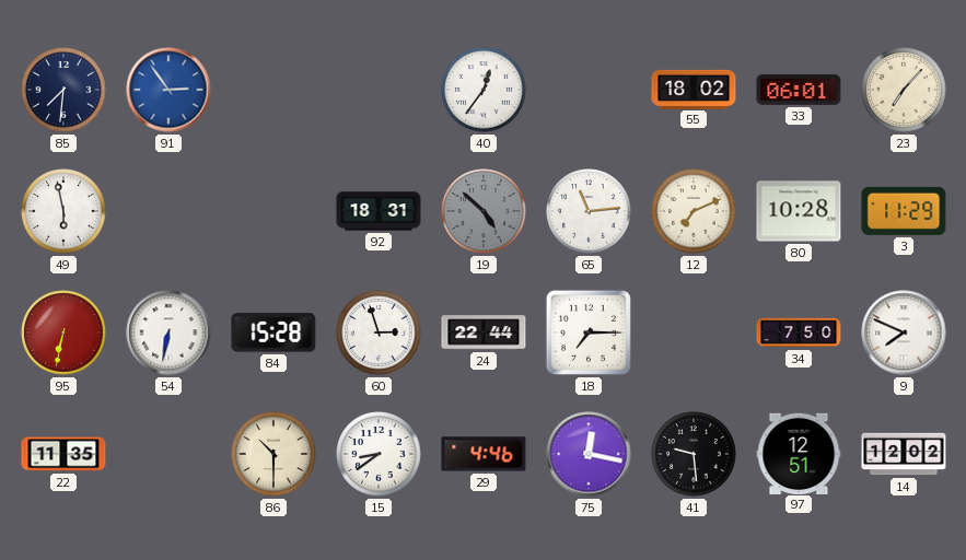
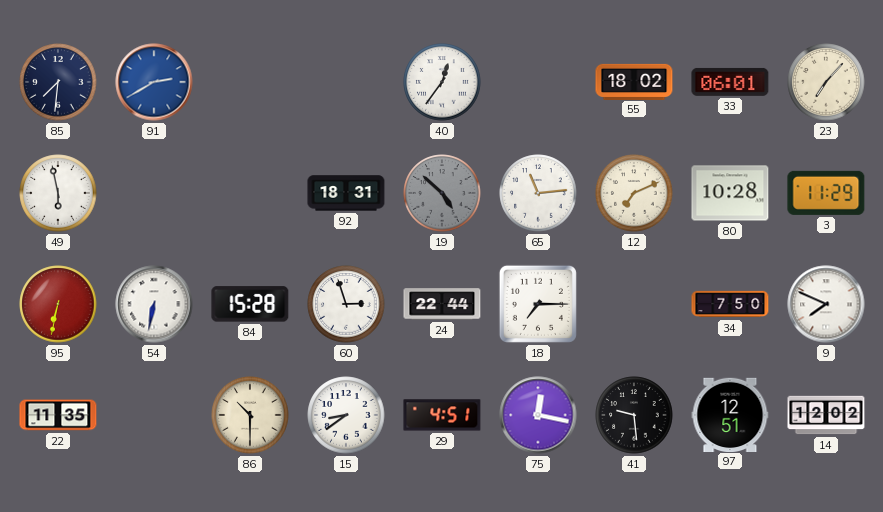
91: 2:54 -> 2:40
29: 4:46 -> 4:51
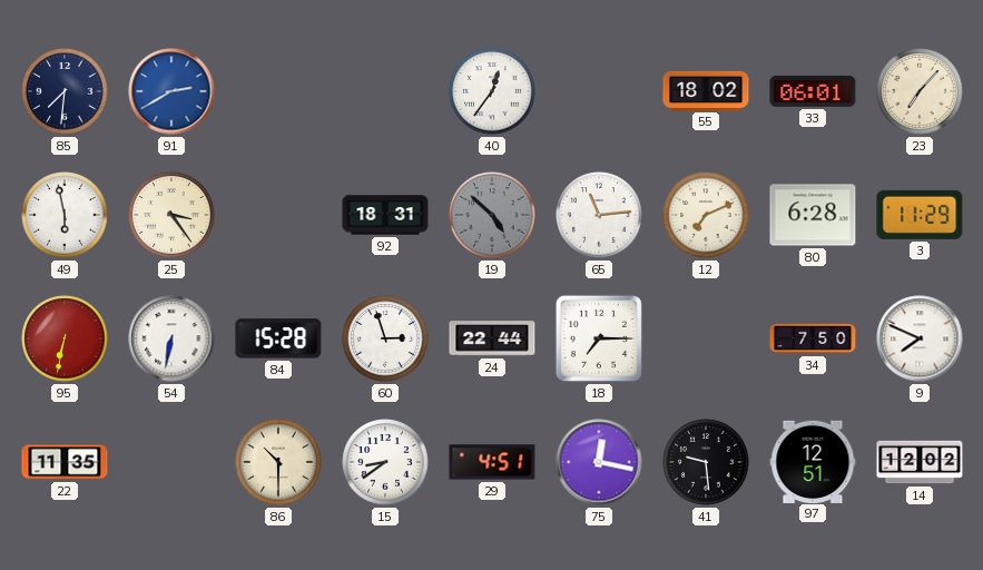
25: none -> 3:24
80: 10:28 -> 6:28
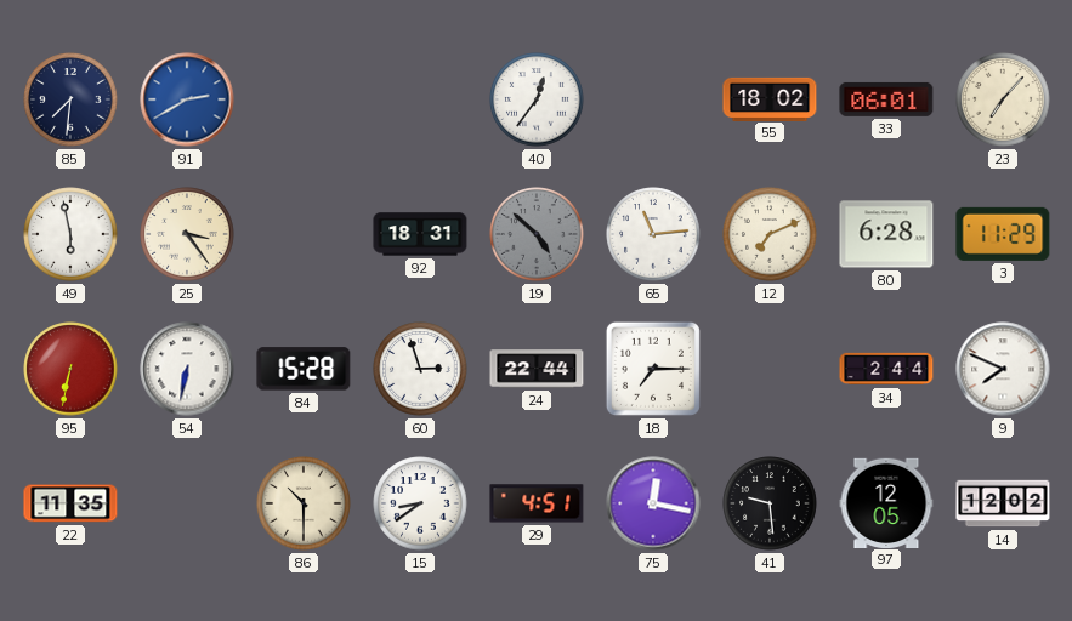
34: 7:50 -> 2:44
97: 12:51 -> 12:05
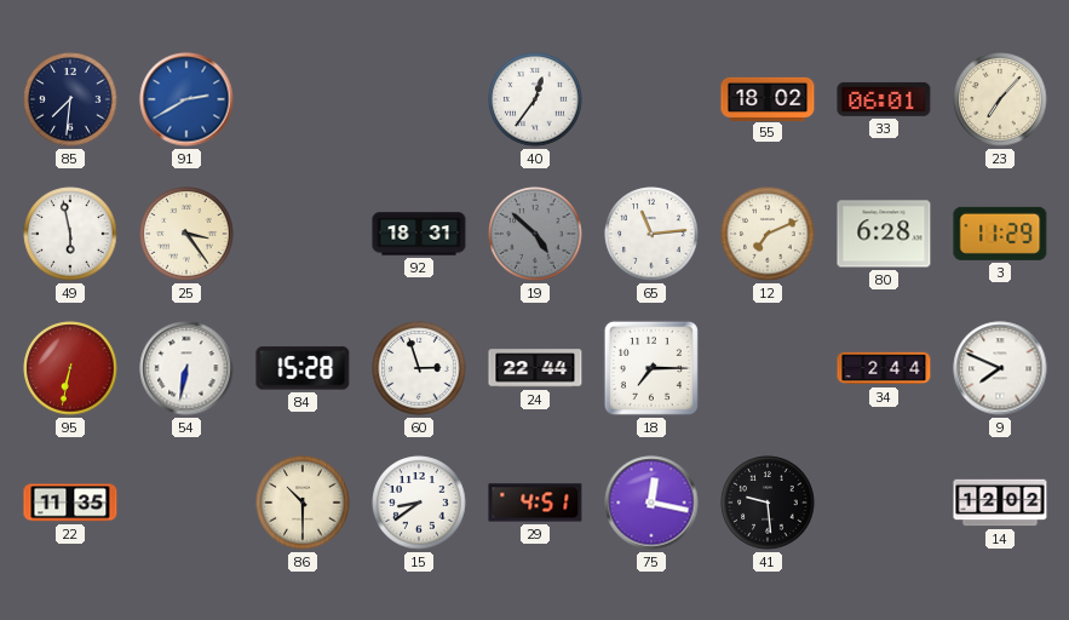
97: 12:05 -> none
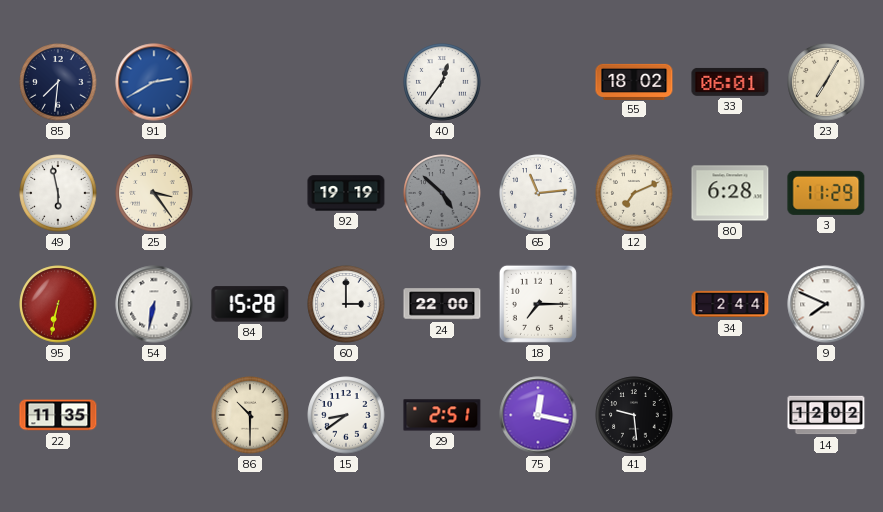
23: 7:07 -> 7:05
92: 18:31 -> 19:19
60: 2:57 -> 3:00
24: 22:44 -> 22:00
29: 4:51 -> 2:51
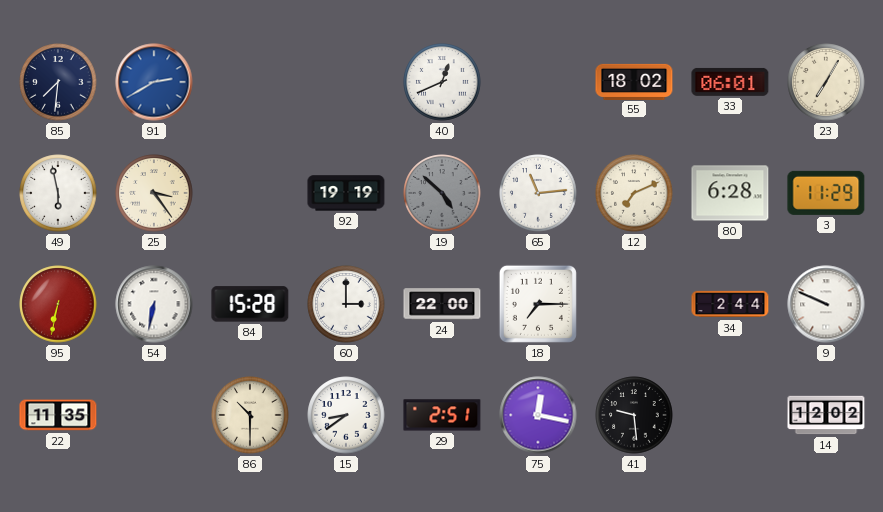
40: 12:36 -> 12:41
9: 7:49 -> 9:49
